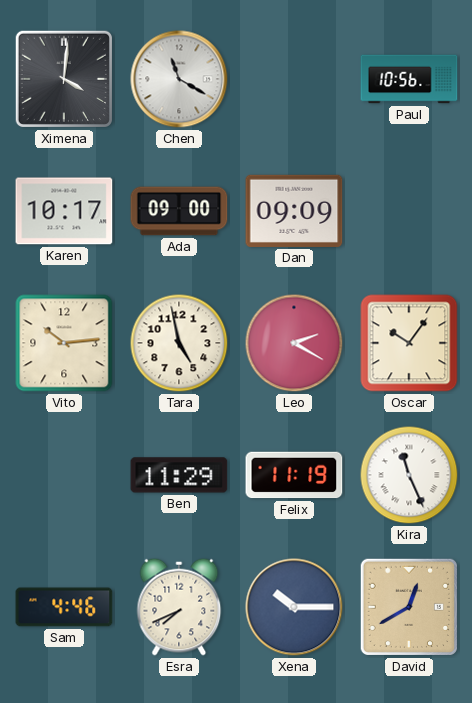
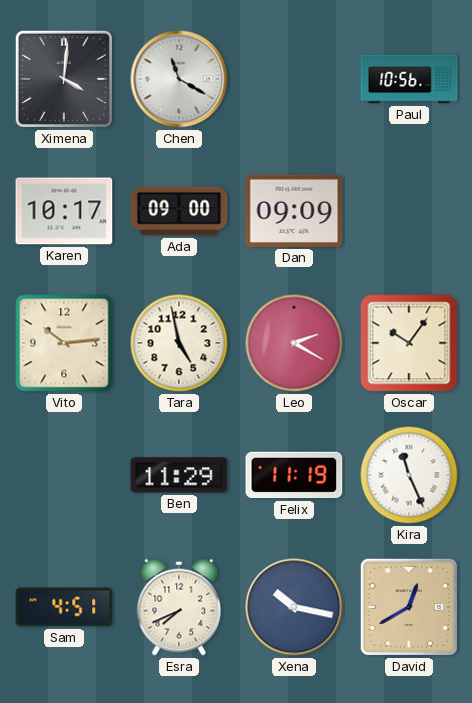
Sam: 4:46 -> 4:51
Xena: 10:15 -> 10:17
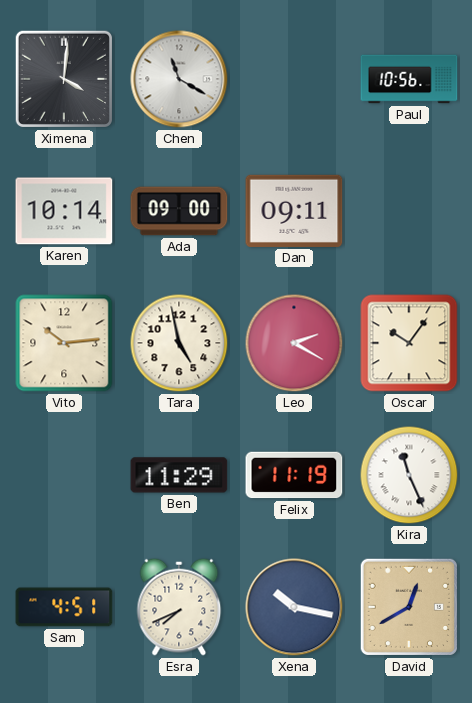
Karen: 10:17 -> 10:14
Dan: 09:09 -> 09:11
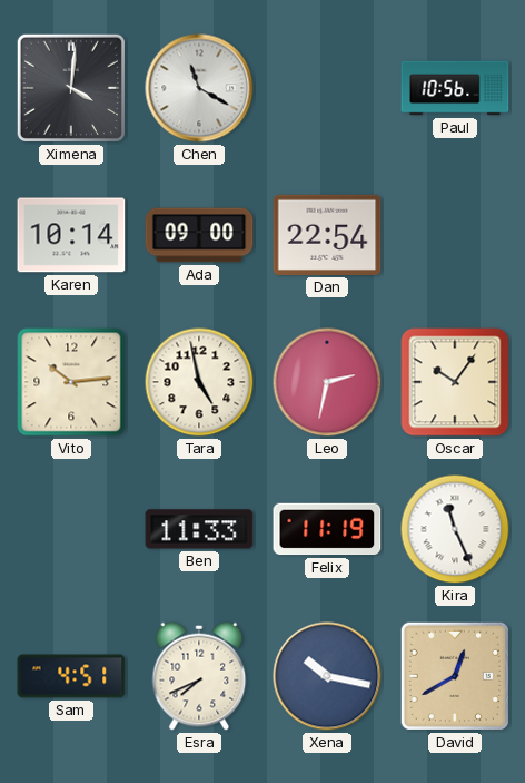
Dan: 09:11 -> 22:54
Leo: 2:20 -> 2:32
Ben: 11:29 -> 11:33
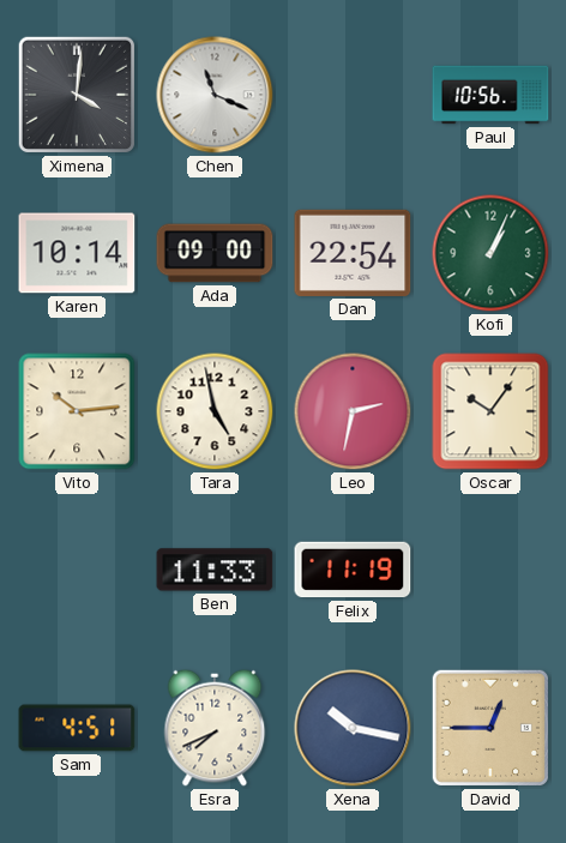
Chen: 11:20 -> 11:19
Kofi: none -> 1:04
Kira: 11:26 -> none
David: 12:40 -> 12:45
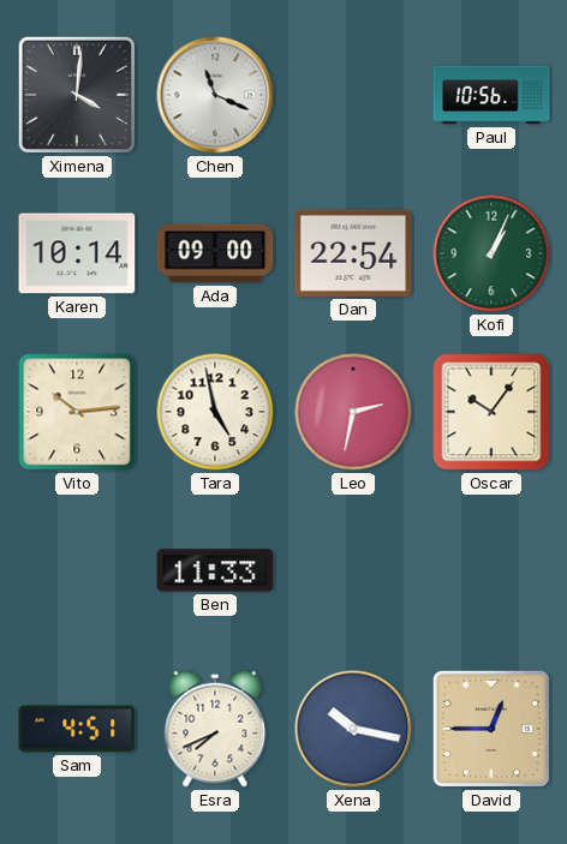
Felix: 11:19 -> none
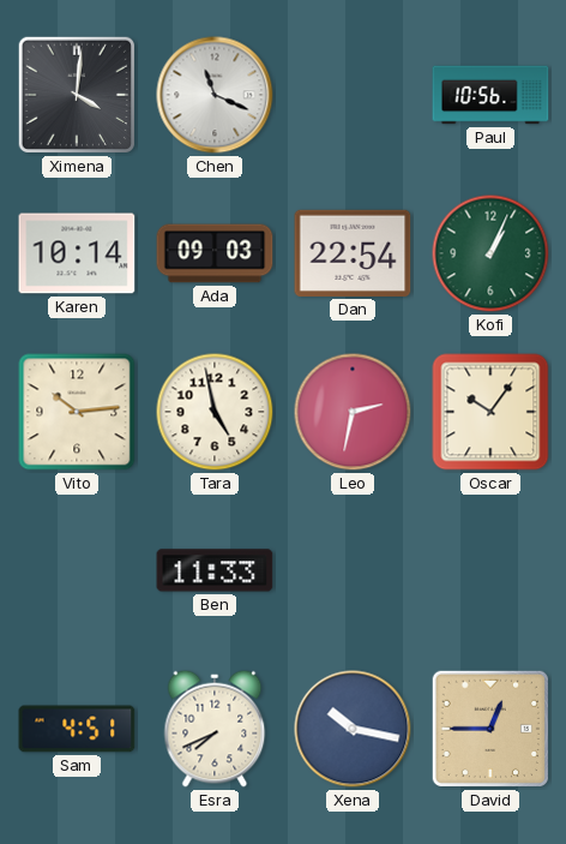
Ada: 09:00 -> 09:03
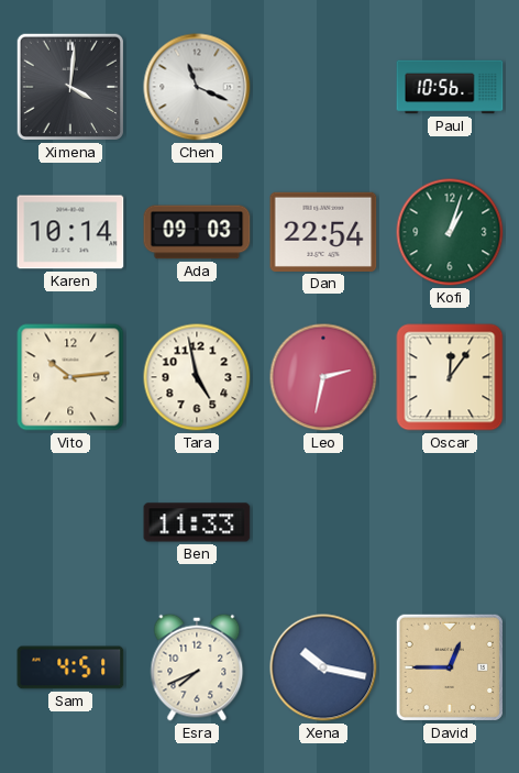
Kofi: 1:04 -> 1:03
Oscar: 10:06 -> 12:06
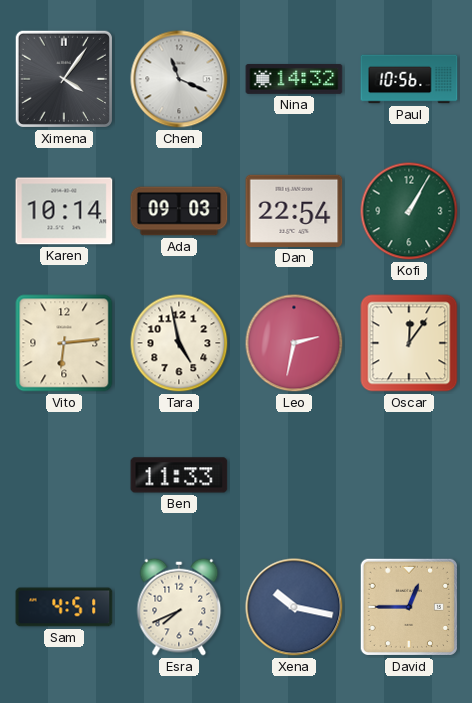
Ximena: 4:01 -> 4:06
Nina: none -> 14:32
Kofi: 1:03 -> 1:05
Vito: 10:14 -> 6:14
